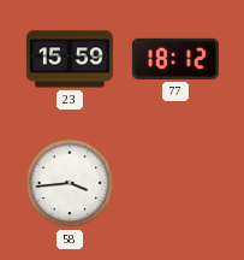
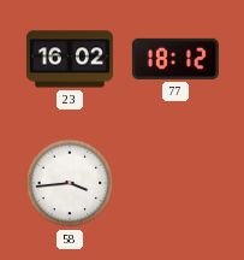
23: 15:59 -> 16:02
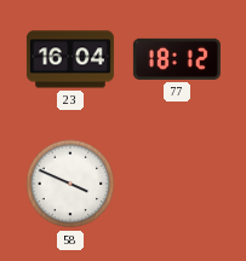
23: 16:02 -> 16:04
58: 3:44 -> 3:49
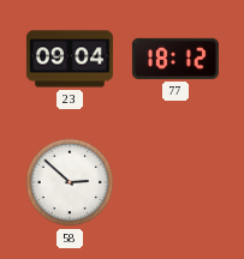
23: 16:04 -> 09:04
58: 3:49 -> 2:52
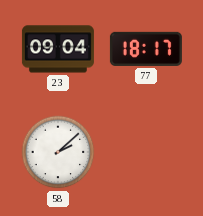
77: 18:12 -> 18:17
58: 2:52 -> 2:08
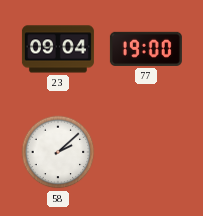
77: 18:17 -> 19:00
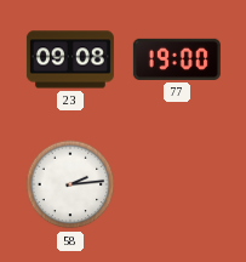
23: 09:04 -> 09:08
58: 2:08 -> 2:14
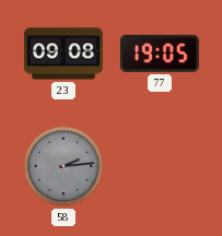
77: 19:00 -> 19:05
58 dial: white -> grey
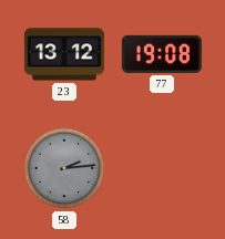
23: 09:08 -> 13:12
77: 19:05 -> 19:08
